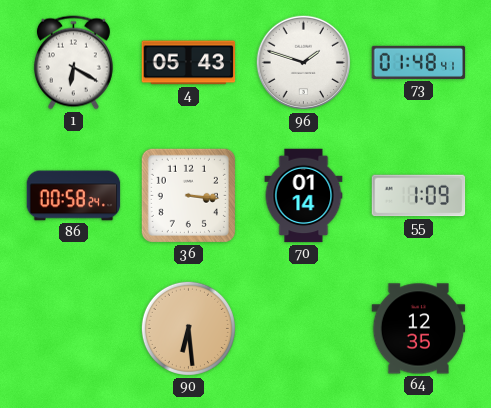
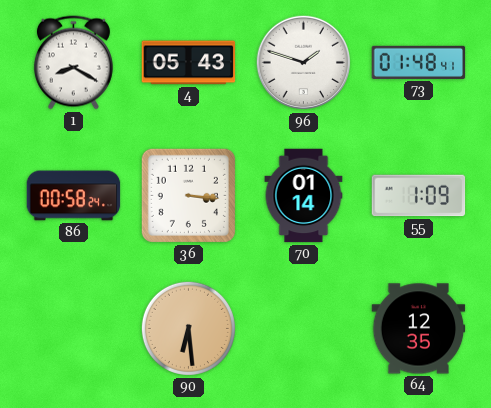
1: 6:20 -> 8:20
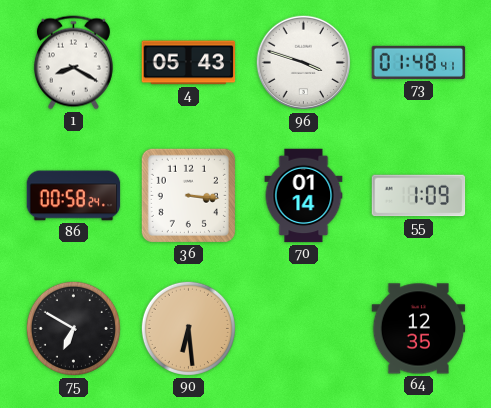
96: 1:48 -> 3:48
75: none -> 6:50
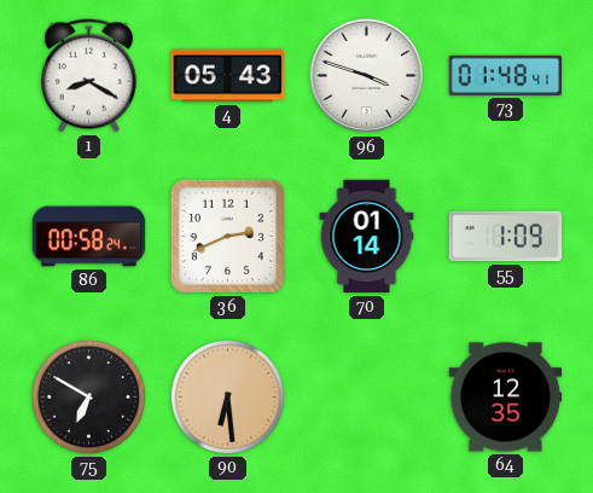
36: 3:16 -> 2:41
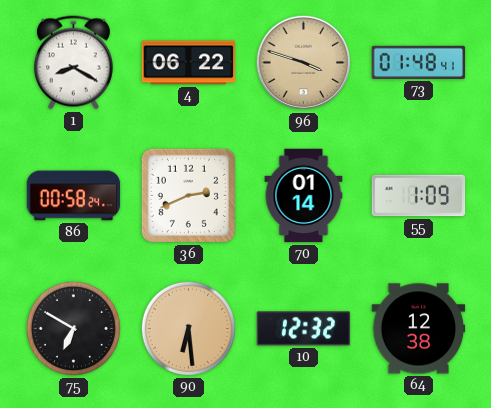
4: 05:43 -> 06:22
96 dial: white -> champagne
10: none -> 12:32
64: 12:35 -> 12:38
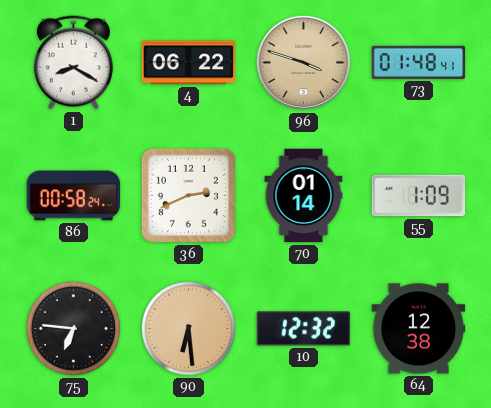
75: 6:50 -> 6:46
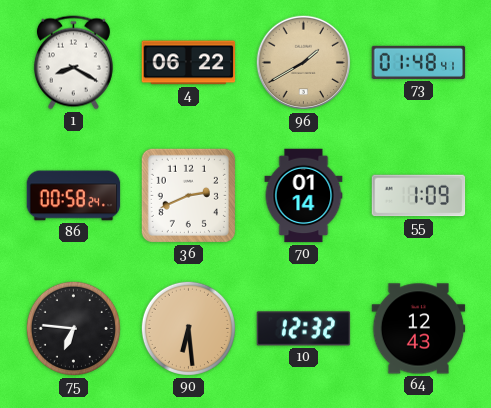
96: 3:48 -> 1:40
64: 12:38 -> 12:43
